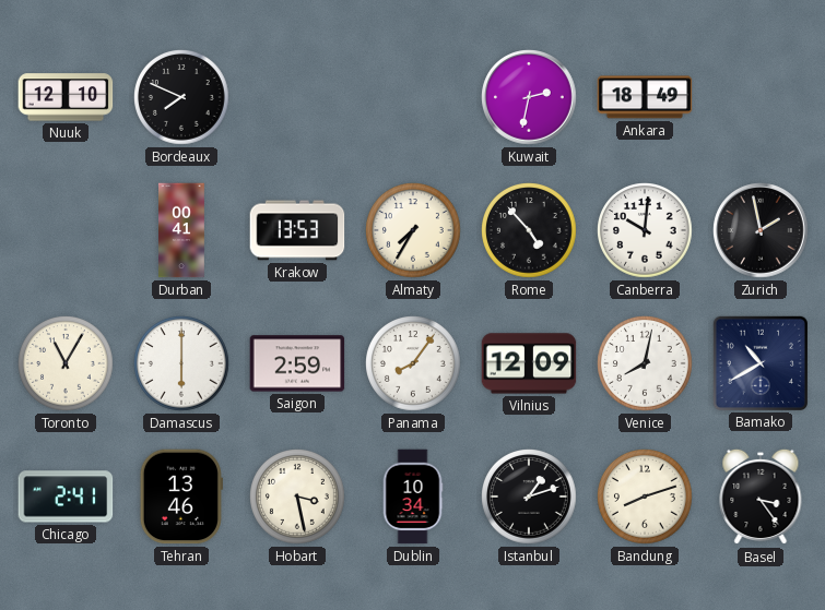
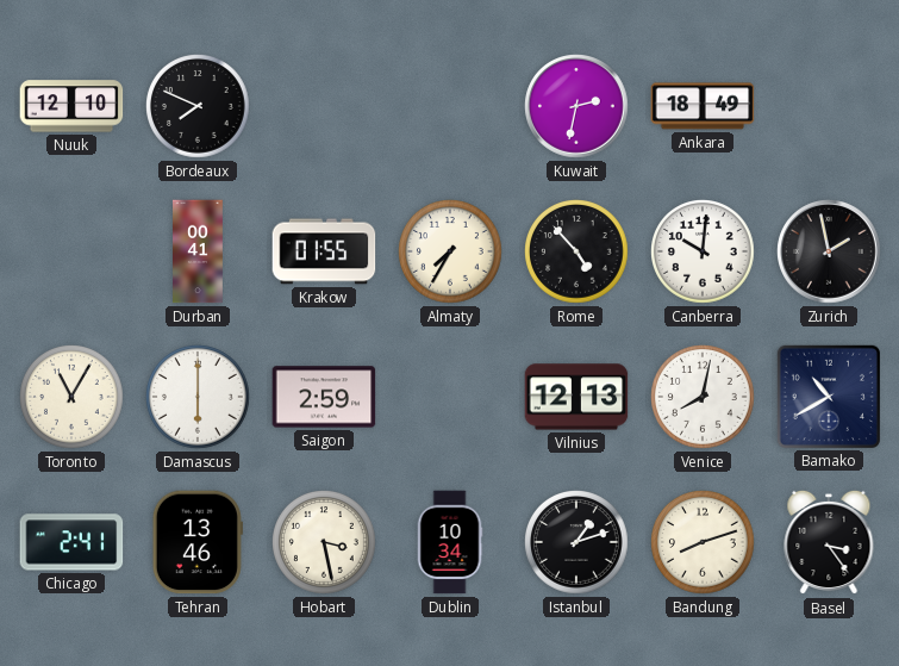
Krakow: 13:53 -> 01:55
Panama: 8:06 -> none
Vilnius: 12:09 -> 12:13
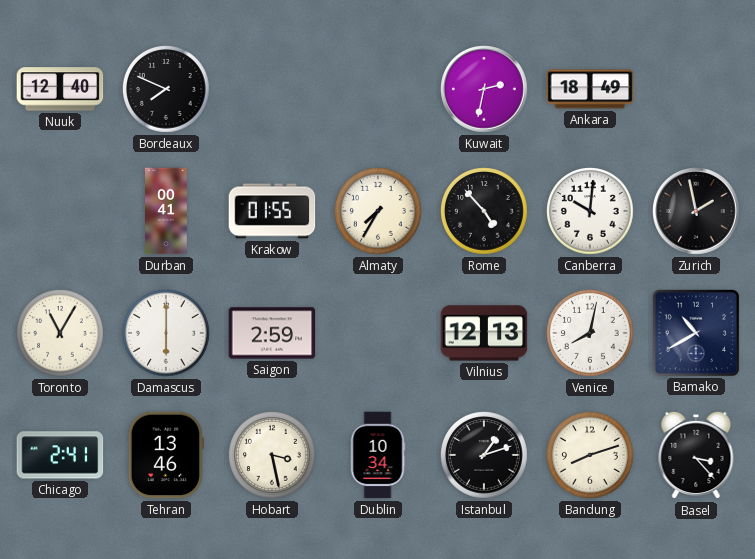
Nuuk: 12:10 -> 12:40
Basel: 3:24 -> 3:23
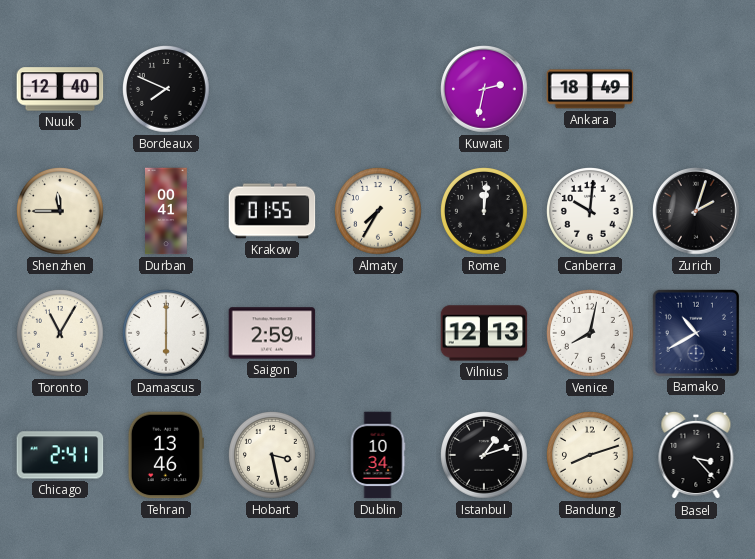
Shenzhen: none -> 11:45
Rome: 4:53 -> 12:01
Zurich: 1:58 -> 2:03
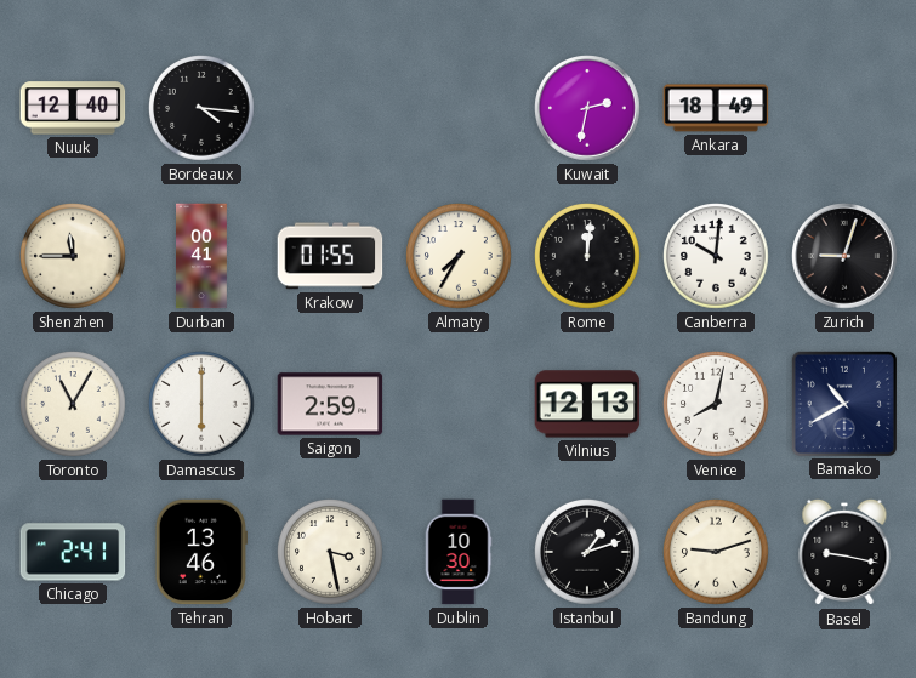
Bordeaux: 7:49 -> 4:16
Zurich: 2:03 -> 9:03
Dublin: 10:34 -> 10:30
Bandung: 8:12 -> 9:12
Basel: 3:23 -> 9:17
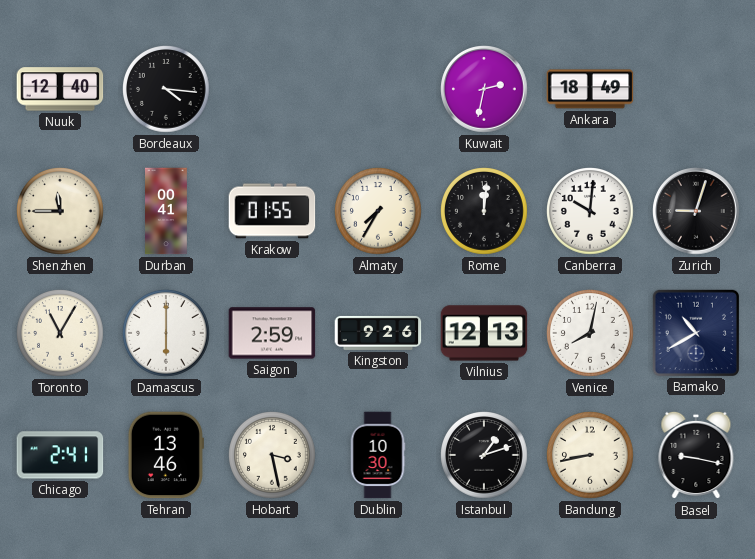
Kingston: none -> 9:26
Bandung: 9:12 -> 8:43
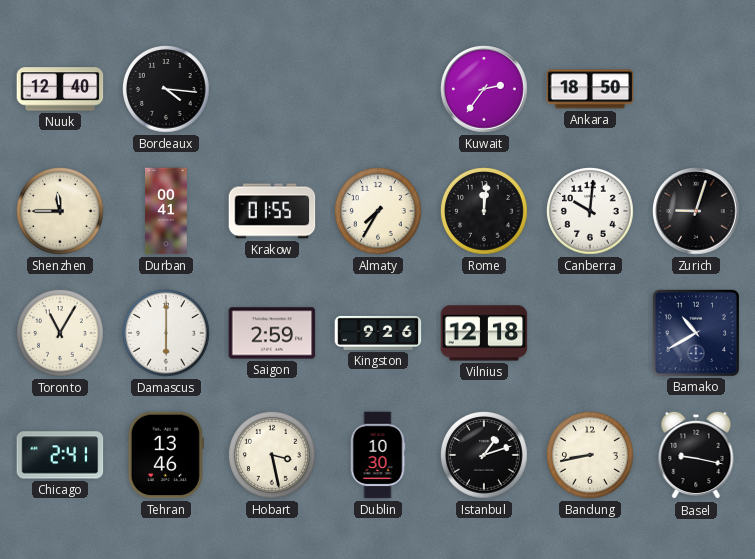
Kuwait: 2:32 -> 2:36
Ankara: 18:49 -> 18:50
Vilnius: 12:13 -> 12:18
Venice: 8:02 -> none
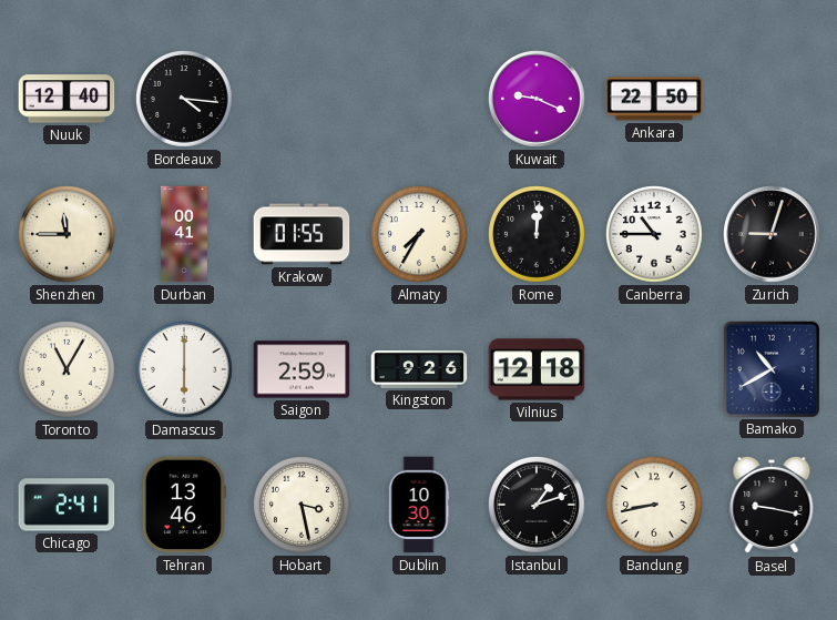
Kuwait: 2:36 -> 9:19
Ankara: 18:50 -> 22:50
Canberra: 10:01 -> 10:45
